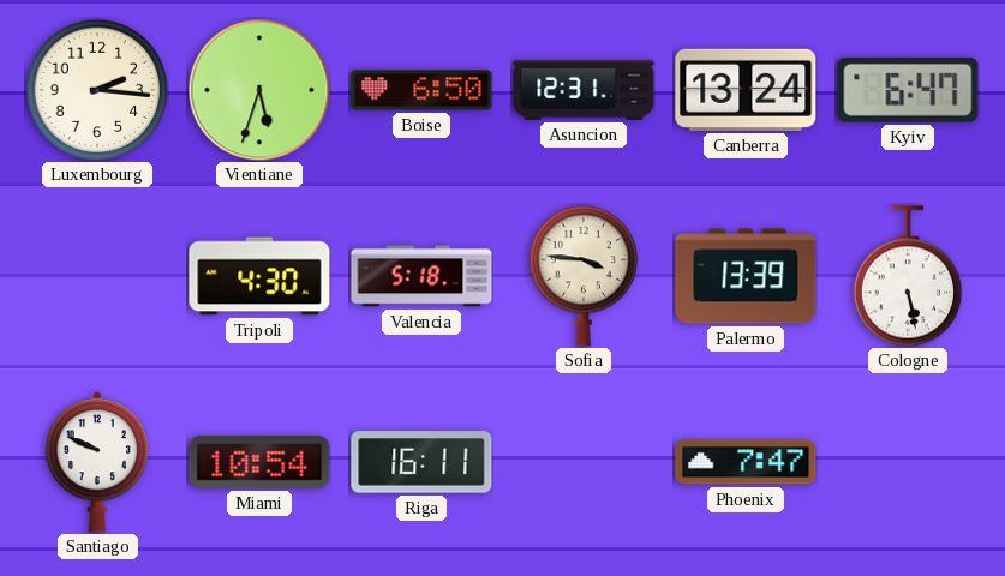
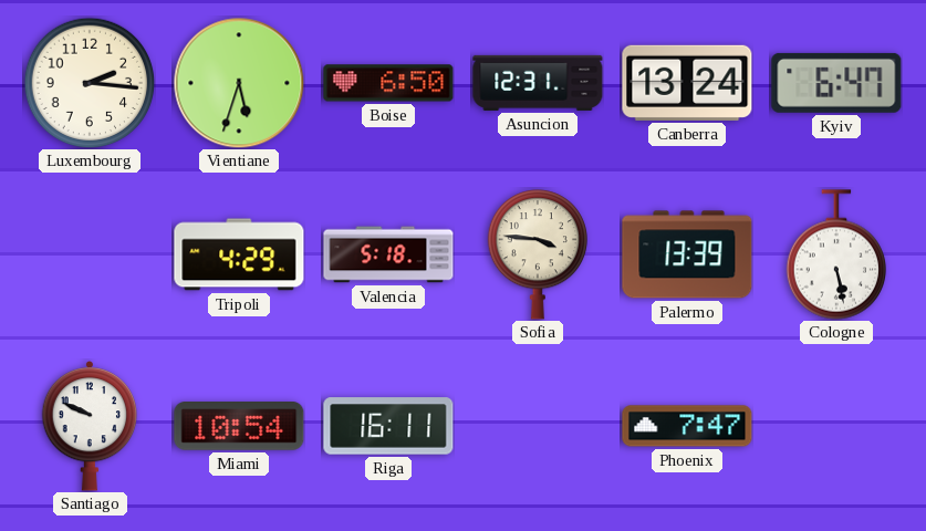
Tripoli: 4:30 -> 4:29
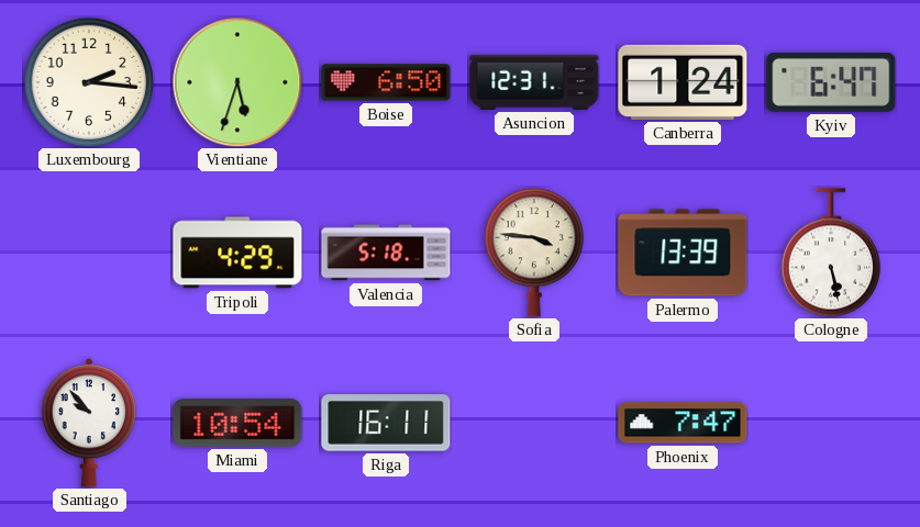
Canberra: 13:24 -> 1:24
Santiago: 9:49 -> 9:53
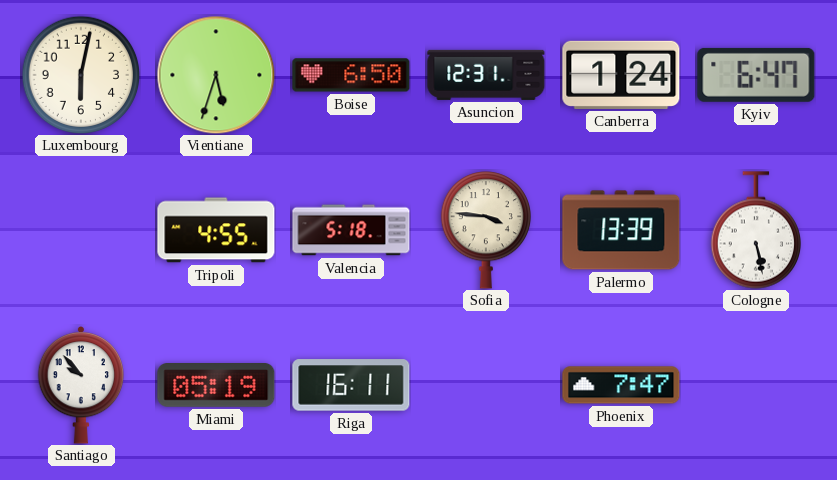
Luxembourg: 2:16 -> 6:02
Tripoli: 4:29 -> 4:55
Miami: 10:54 -> 05:19
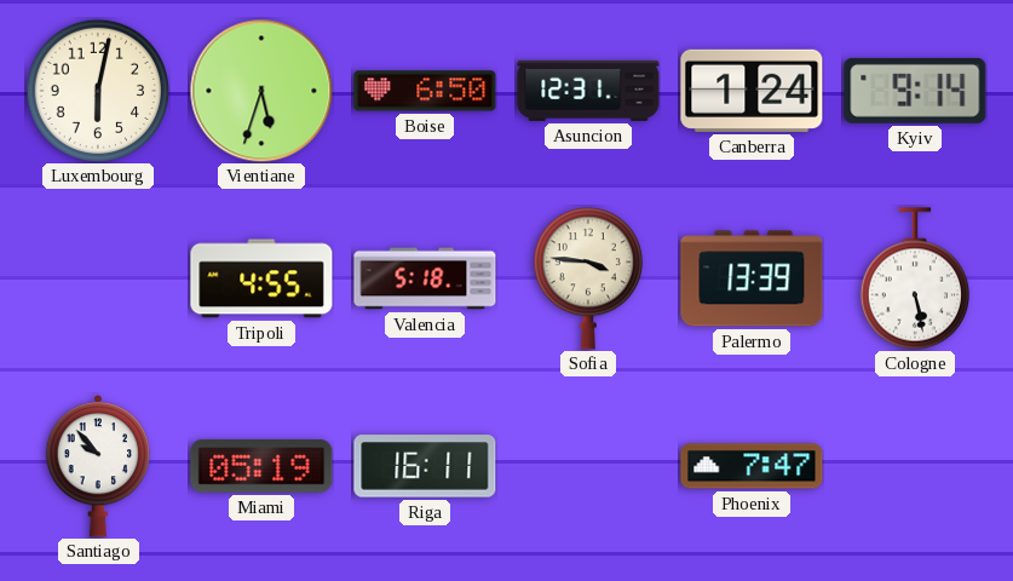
Kyiv: 6:47 -> 9:14
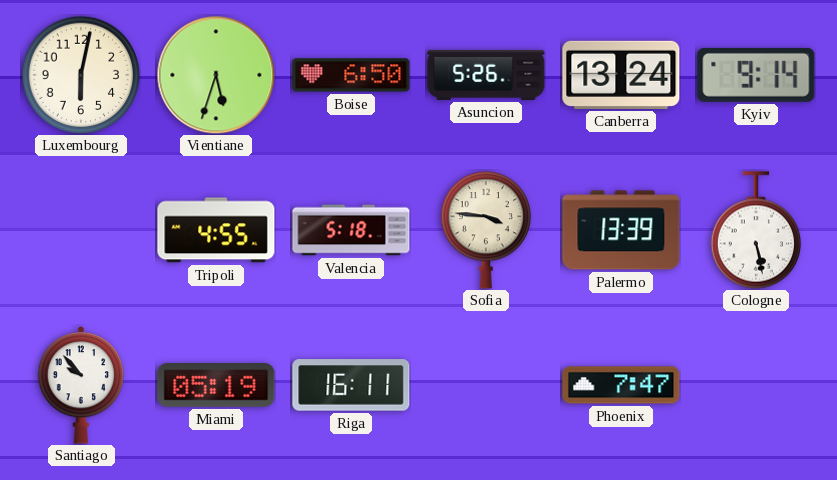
Asuncion: 12:31 -> 5:26
Canberra: 1:24 -> 13:24
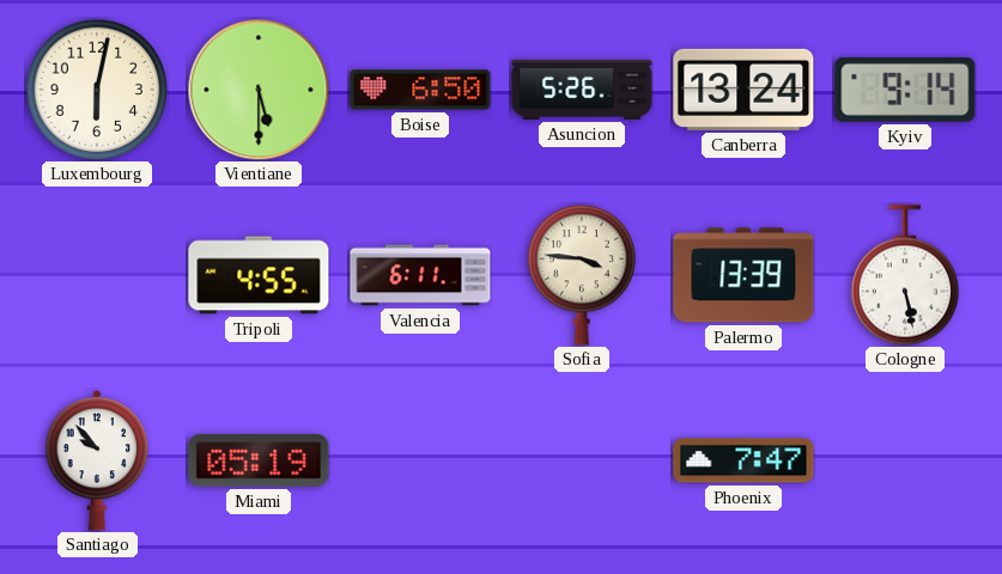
Vientiane: 5:33 -> 5:30
Valencia: 5:18 -> 6:11
Riga: 16:11 -> none
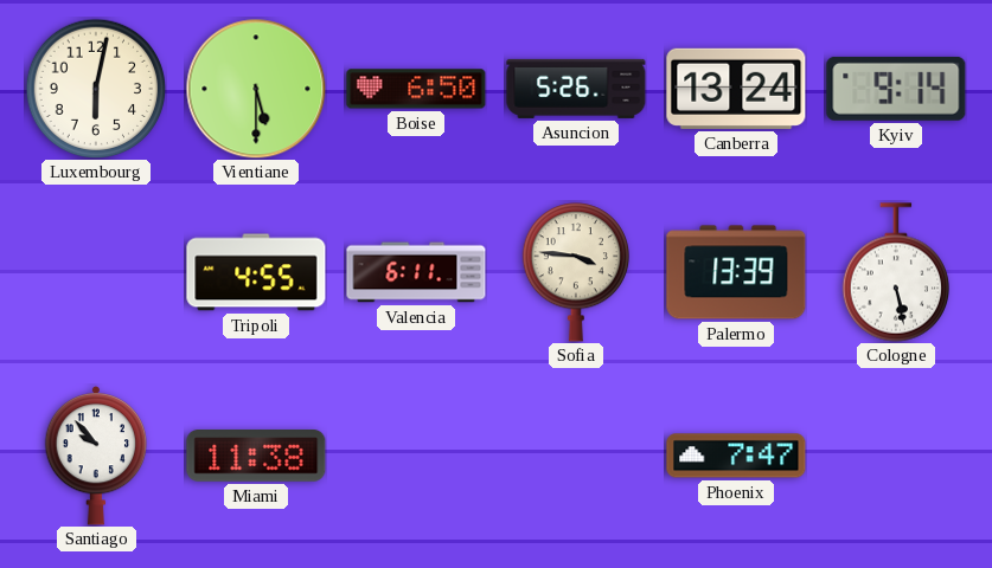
Miami: 05:19 -> 11:38
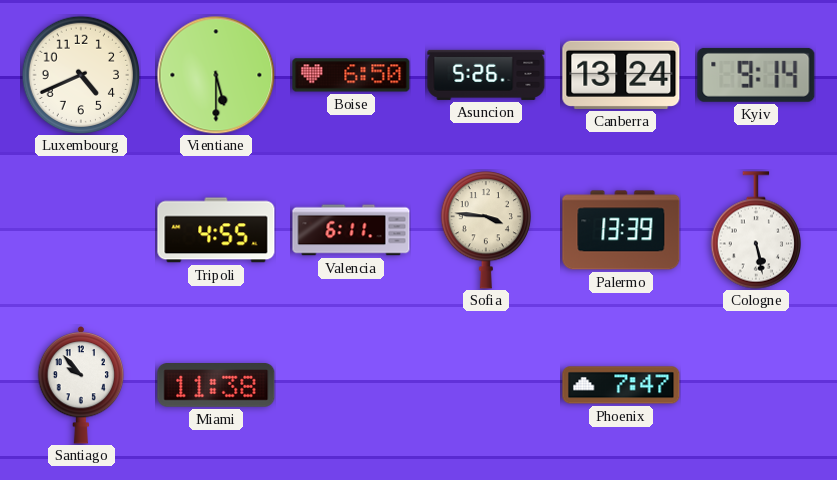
Luxembourg: 6:02 -> 4:41
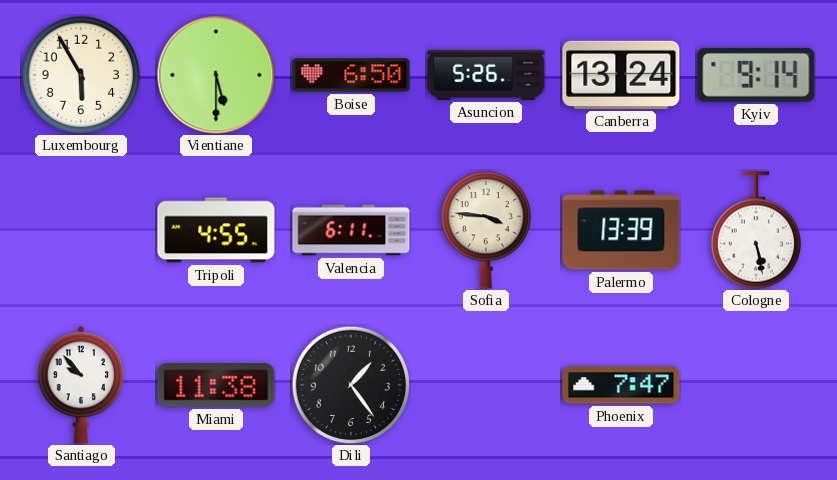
Luxembourg: 4:41 -> 5:55
Dili: none -> 1:24
